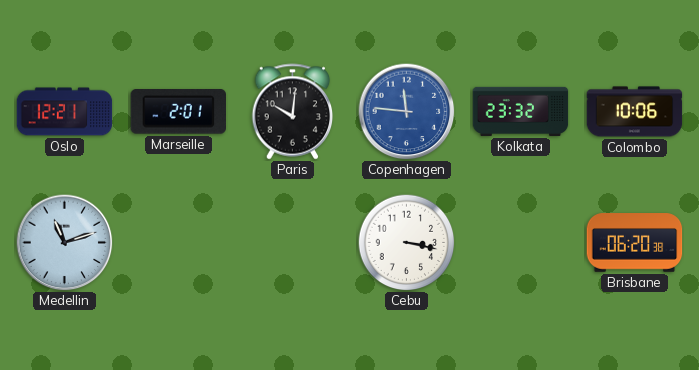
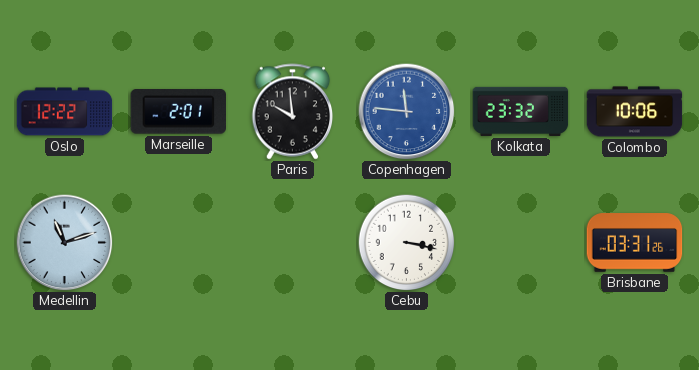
Oslo: 12:21 -> 12:22
Paris: 10:01 -> 9:59
Brisbane: 06:20 -> 03:31
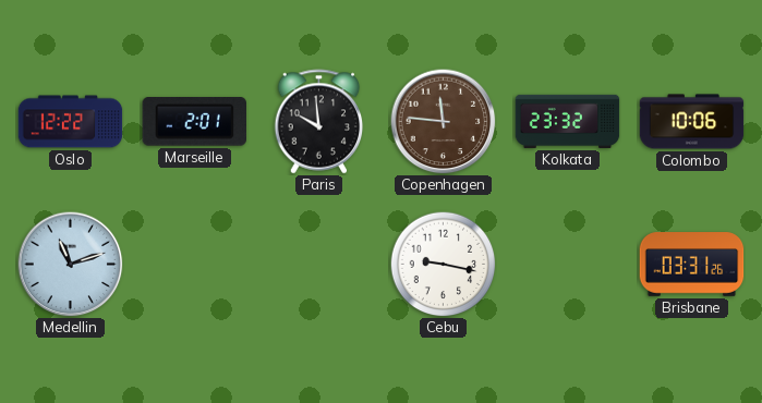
Copenhagen dial: blue -> brown
Cebu: 3:17 -> 9:17
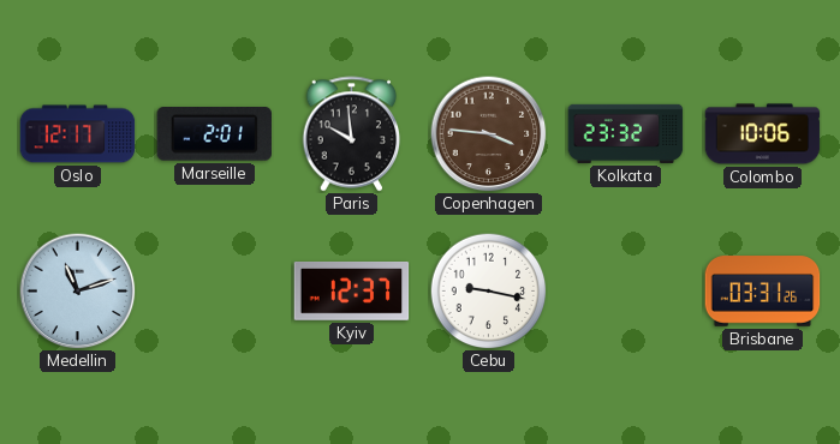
Oslo: 12:22 -> 12:17
Copenhagen: 11:46 -> 3:46
Kyiv: none -> 12:37
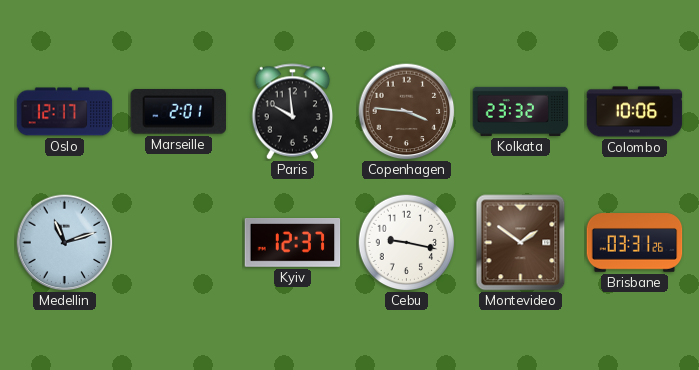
Montevideo: none -> 1:51
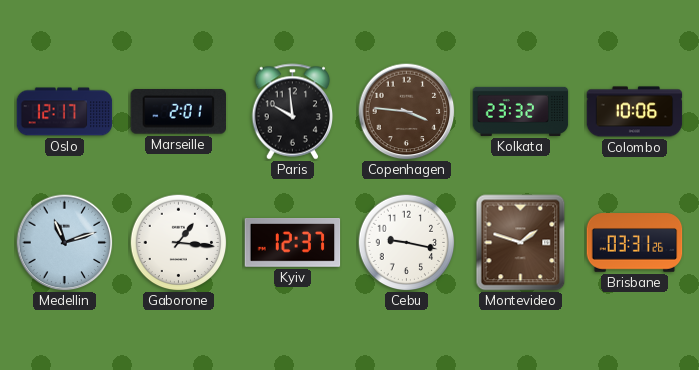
Gaborone: none -> 1:16
Montevideo: 1:51 -> 1:48
